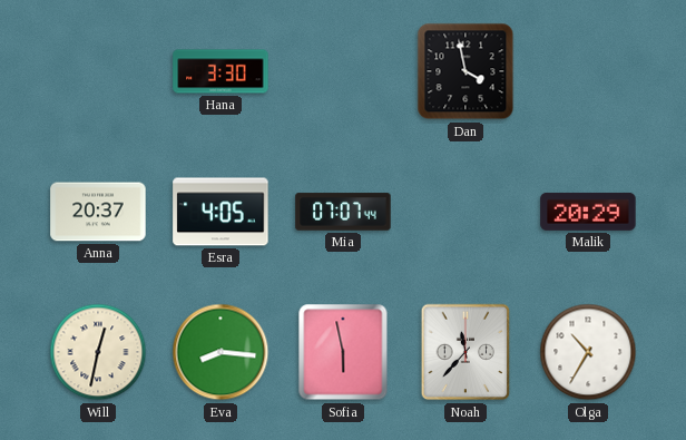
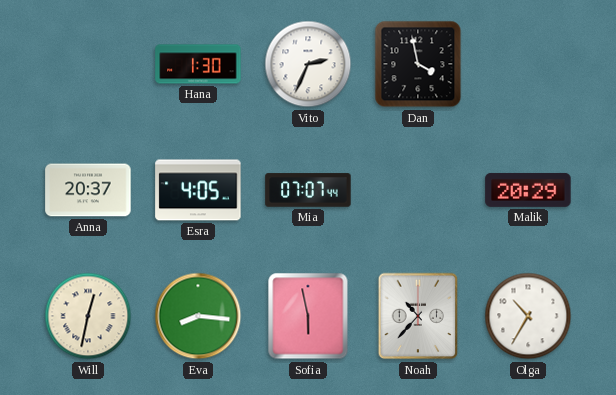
Hana: 3:30 -> 1:30
Vito: none -> 2:34
Noah: 11:37 -> 10:37
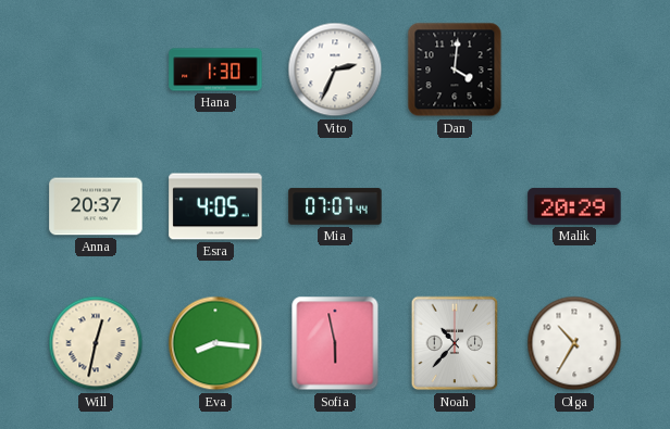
Dan: 3:58 -> 4:01
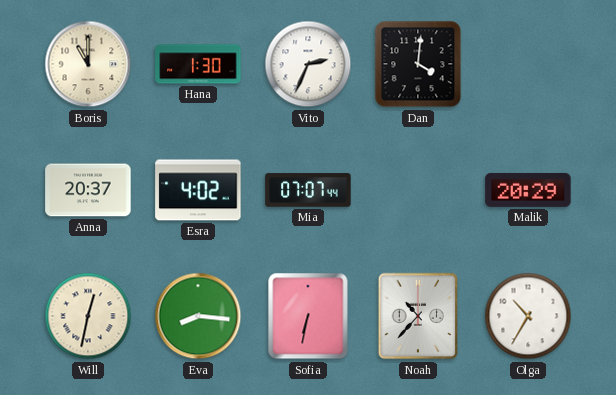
Boris: none -> 11:00
Esra: 4:05 -> 4:02
Sofia: 5:58 -> 6:32
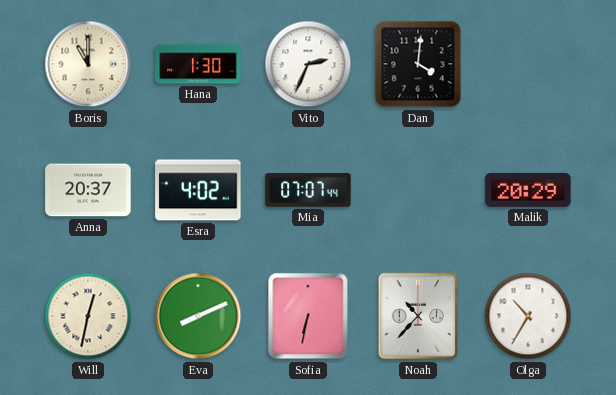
Eva: 8:16 -> 8:11
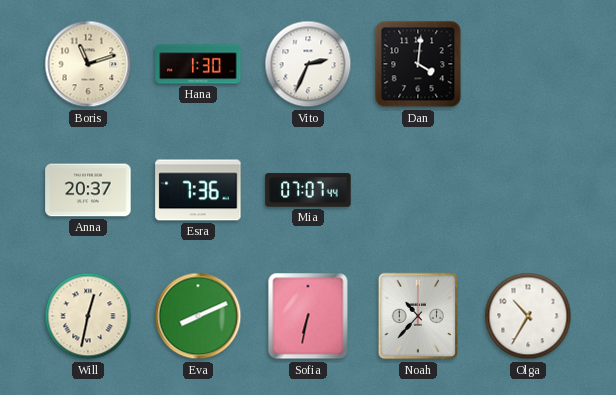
Boris: 11:00 -> 11:12
Esra: 4:02 -> 7:36
Malik: 20:29 -> none
